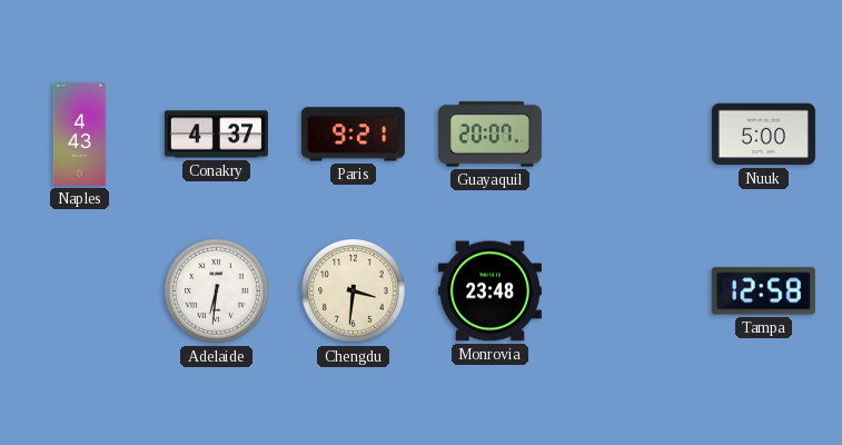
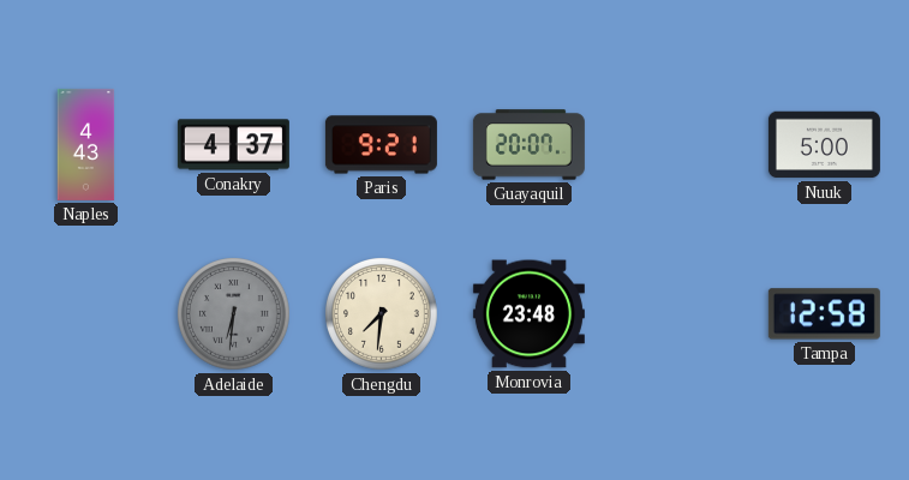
Adelaide dial: white -> grey
Chengdu: 3:31 -> 7:31
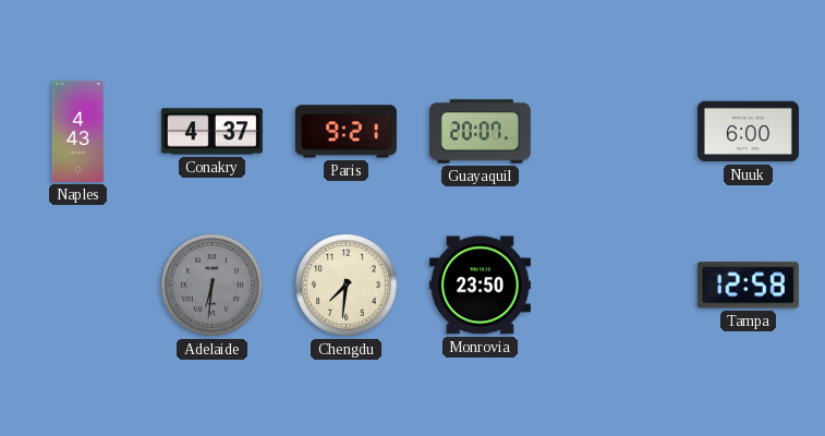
Nuuk: 5:00 -> 6:00
Monrovia: 23:48 -> 23:50
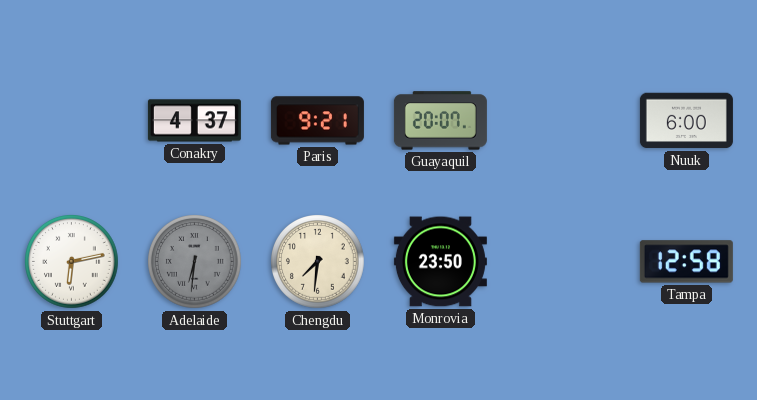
Naples: 4:43 -> none
Stuttgart: none -> 6:13
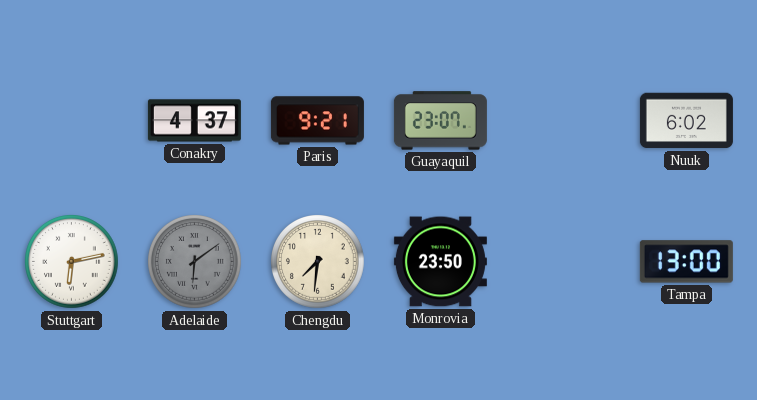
Guayaquil: 20:07 -> 23:07
Nuuk: 6:00 -> 6:02
Adelaide: 6:31 -> 6:09
Tampa: 12:58 -> 13:00
